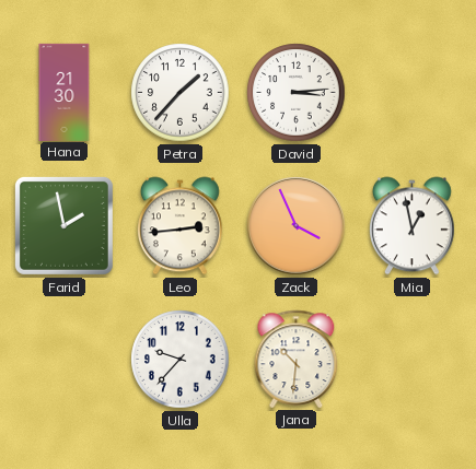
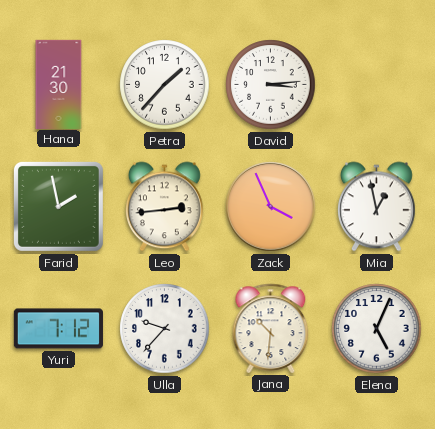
Yuri: none -> 7:12
Elena: none -> 5:04
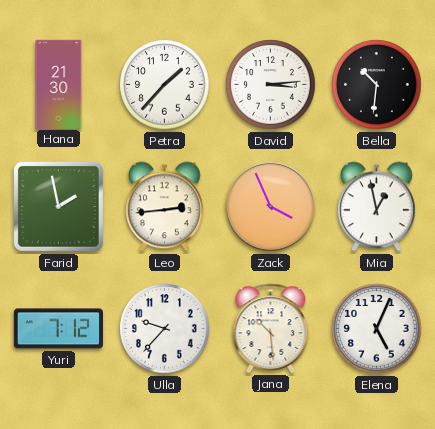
Bella: none -> 10:31
Jana: 10:31 -> 10:29
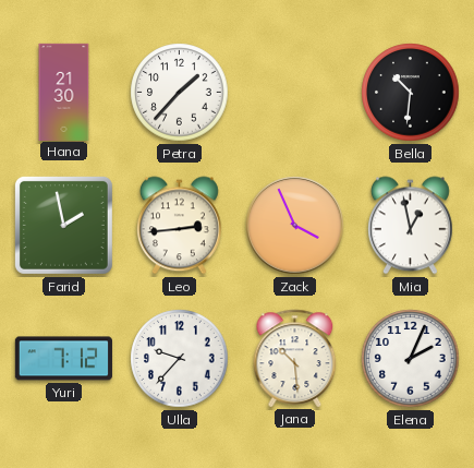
David: 3:14 -> none
Elena: 5:04 -> 2:04
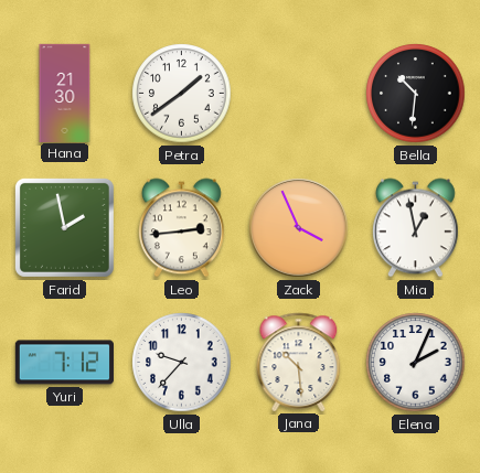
Petra: 1:37 -> 1:39
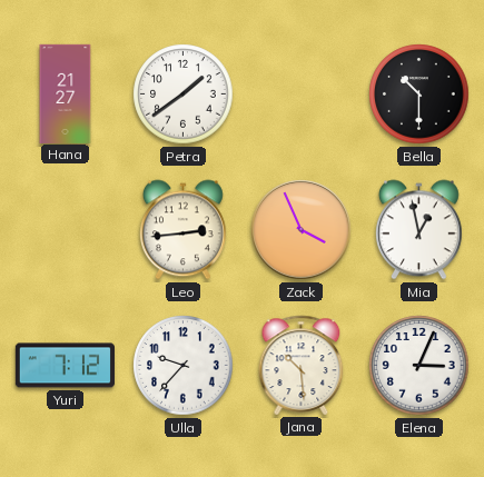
Hana: 21:30 -> 21:27
Bella: 10:31 -> 10:30
Farid: 1:58 -> none
Elena: 2:04 -> 3:04
